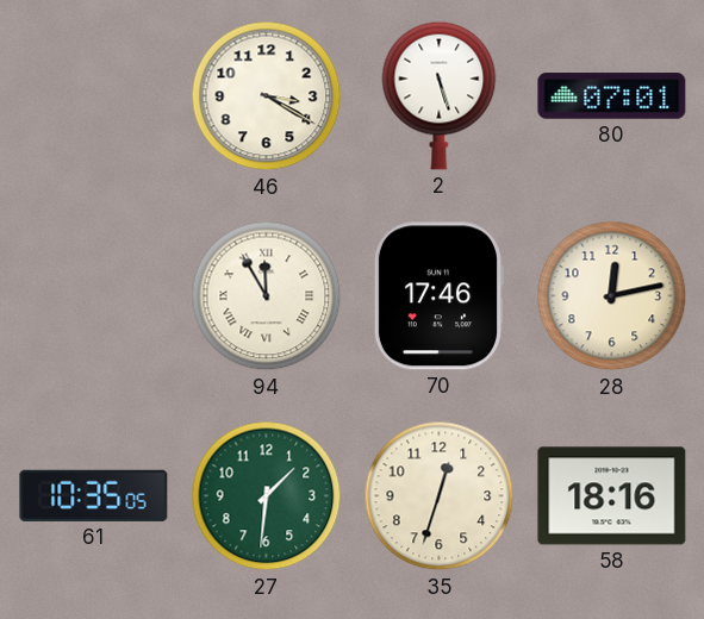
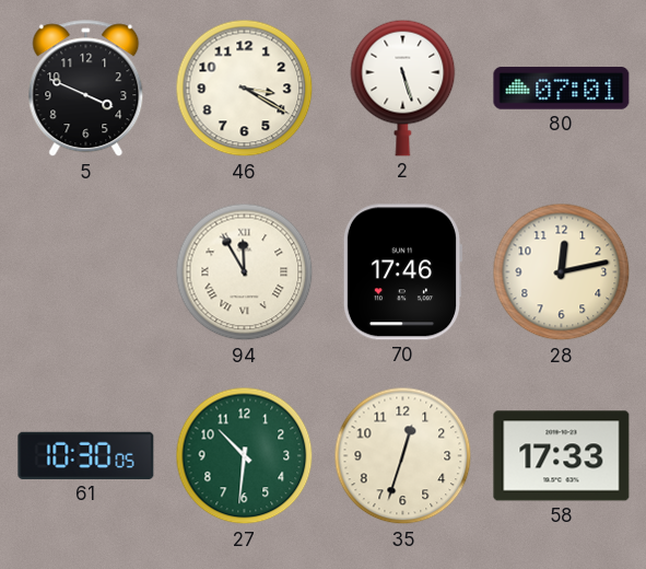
5: none -> 3:49
61: 10:35 -> 10:30
27: 1:31 -> 10:31
58: 18:16 -> 17:33
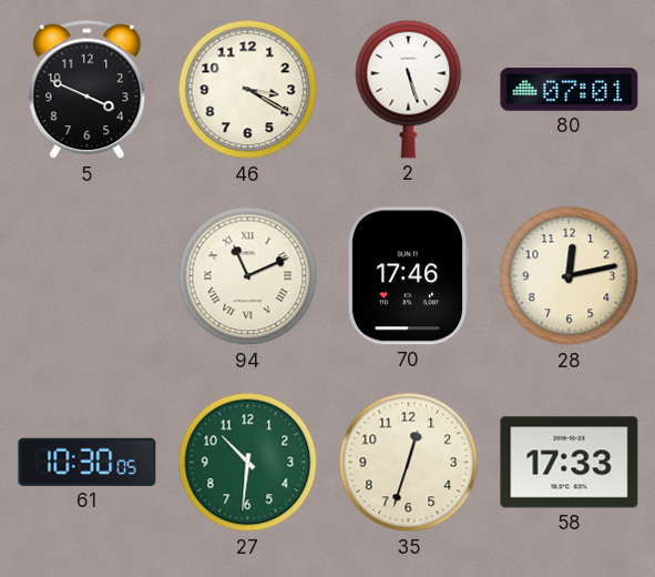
94: 11:55 -> 11:11
